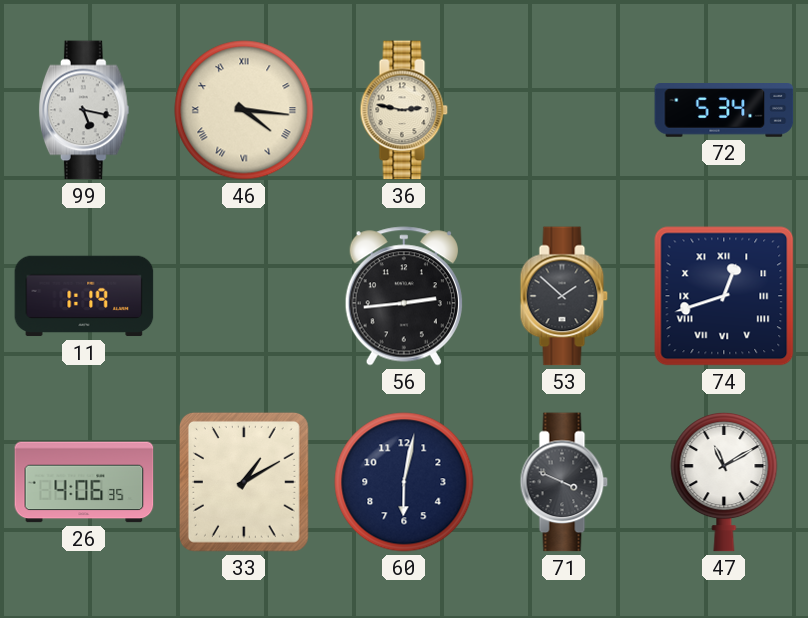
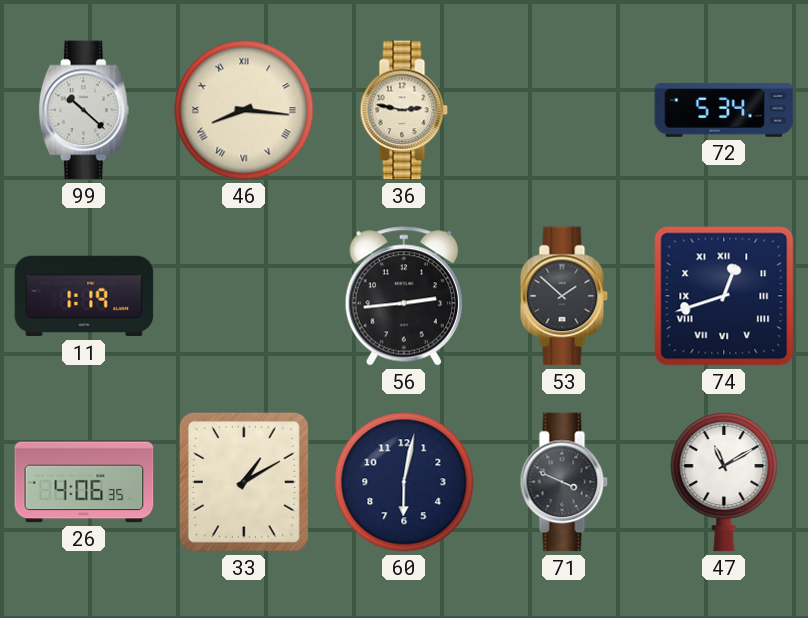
99: 5:17 -> 10:22
46: 4:16 -> 8:16
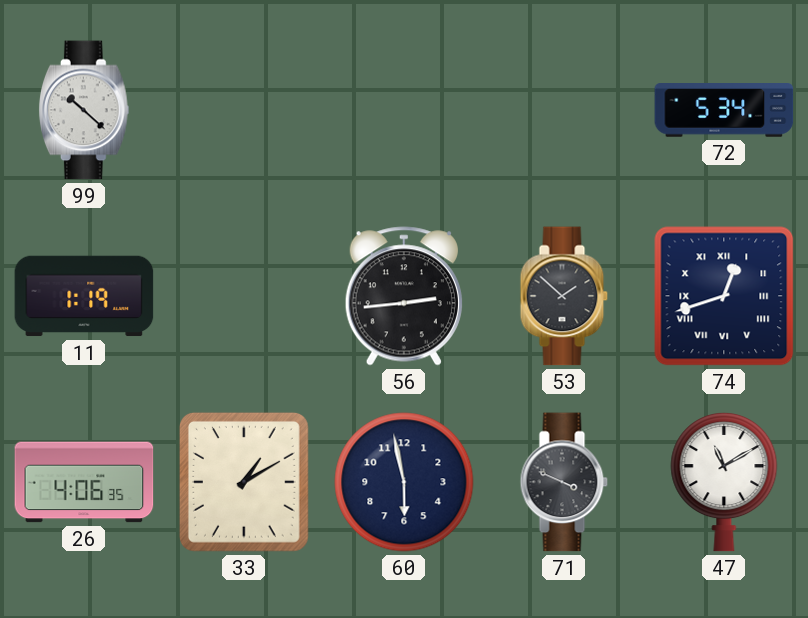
46: 8:16 -> none
36: 2:47 -> none
60: 6:02 -> 5:58
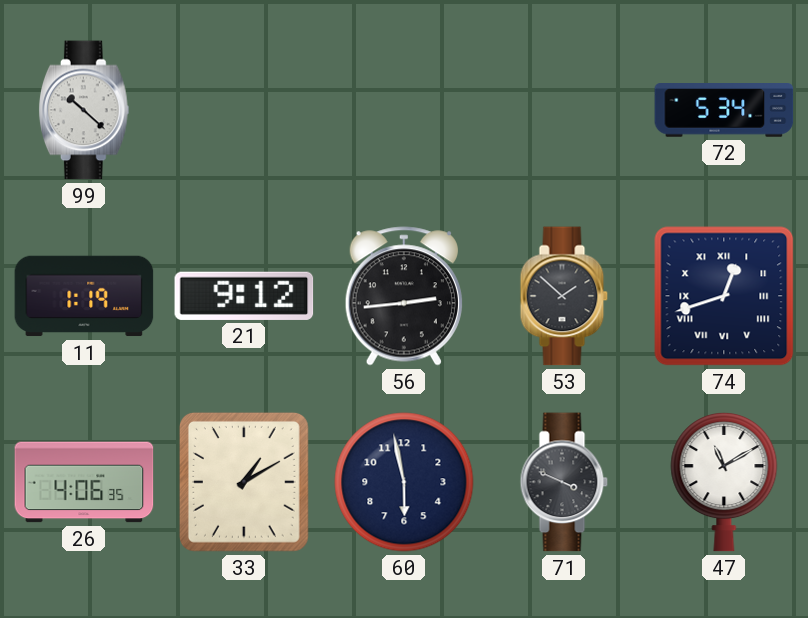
21: none -> 9:12
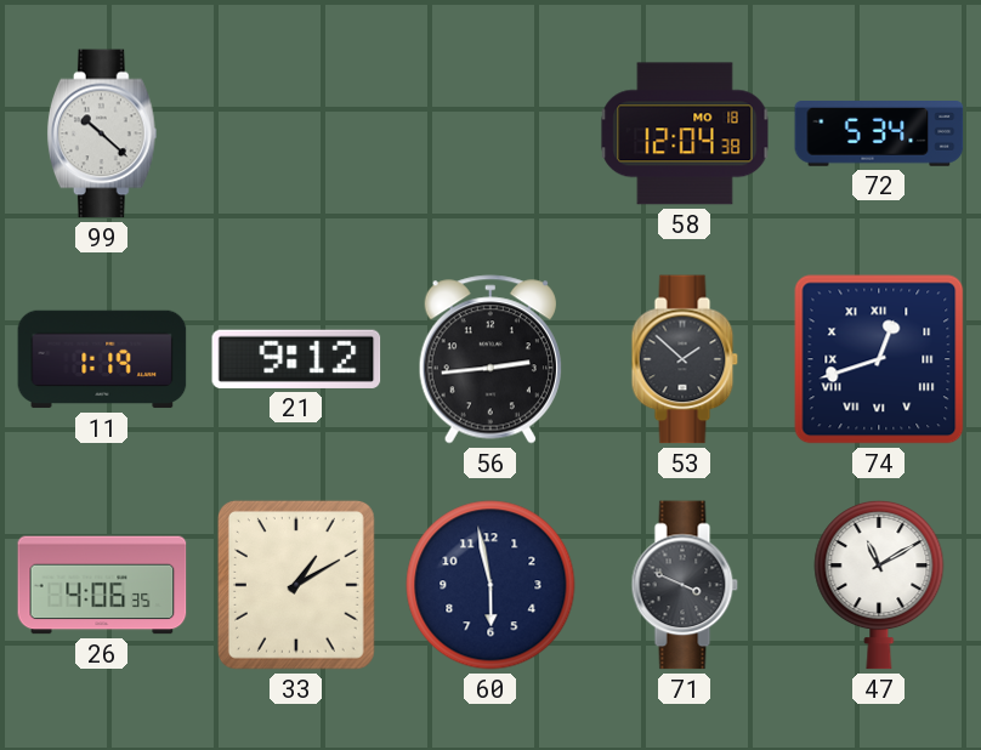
58: none -> 12:04
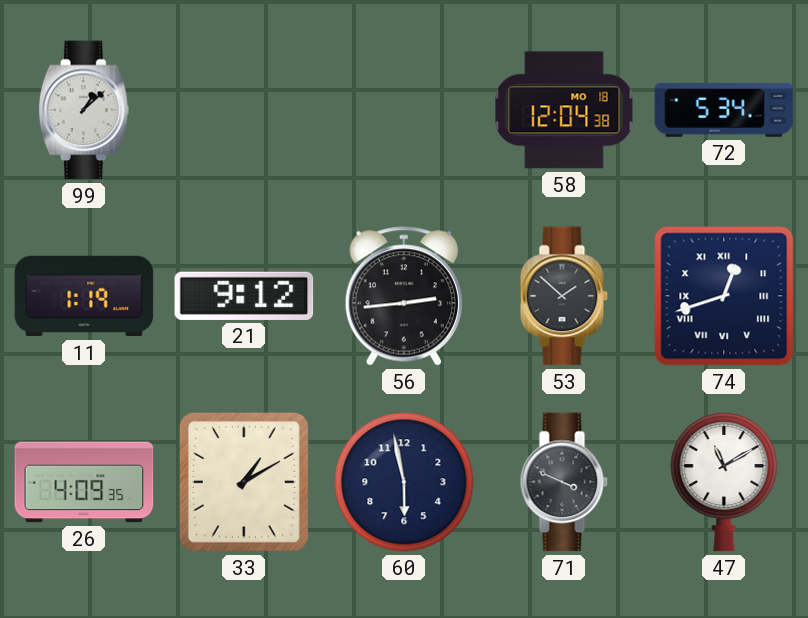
99: 10:22 -> 1:08
26: 4:06 -> 4:09
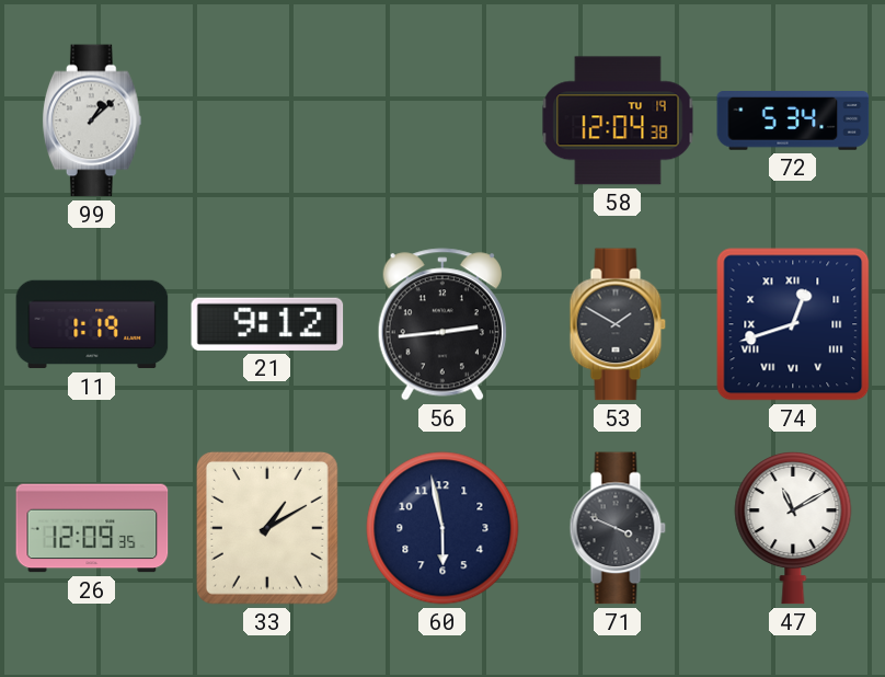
58 date: MO 18 -> TU 19
53: 1:52 -> 1:50
26: 4:09 -> 12:09
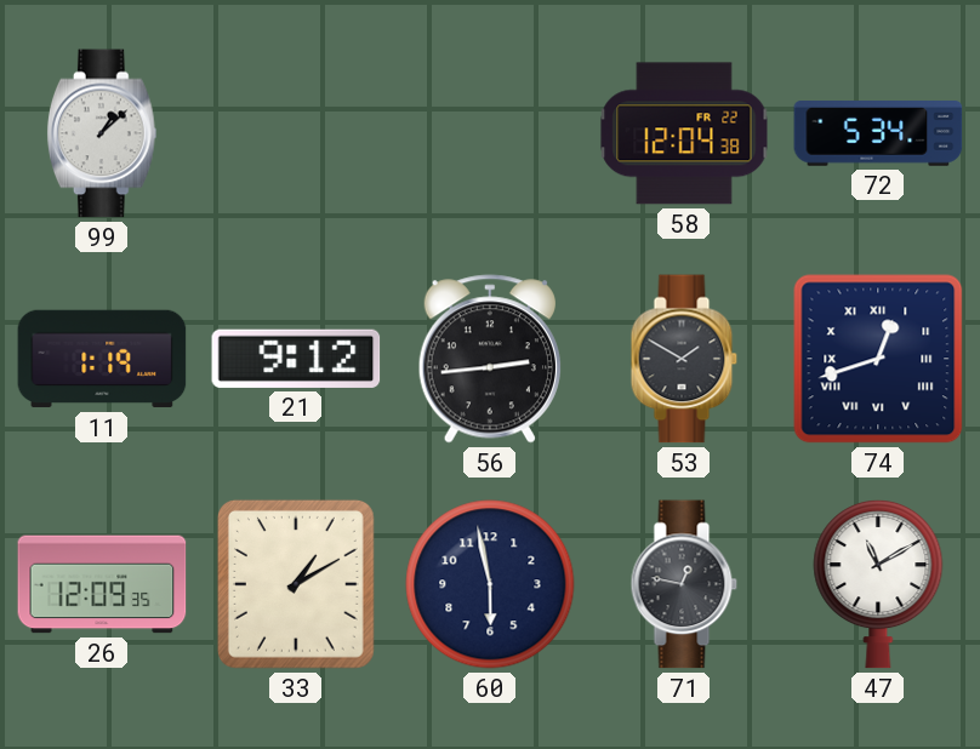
58 date: TU 19 -> FR 22
71: 3:49 -> 12:47
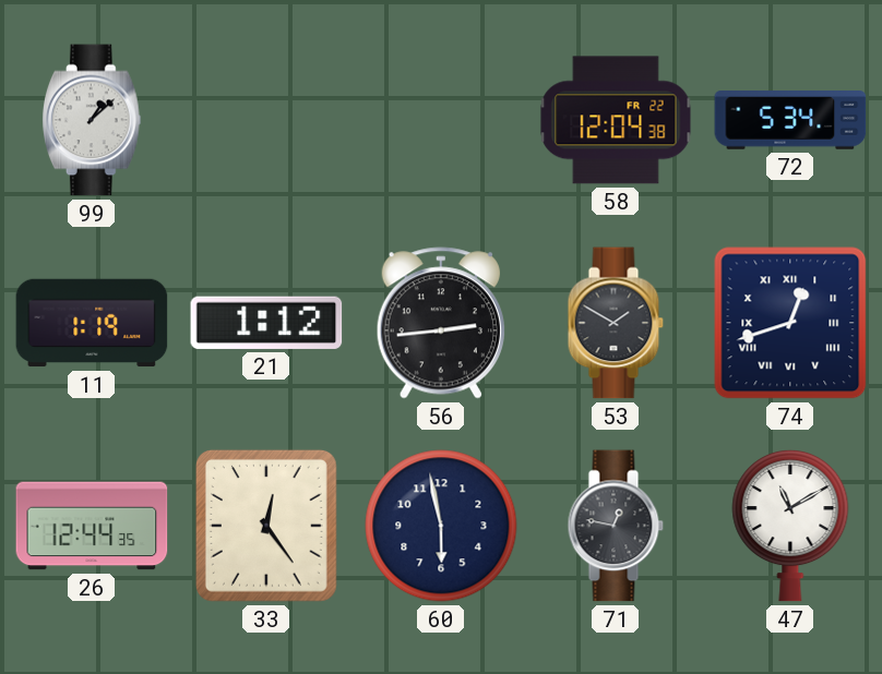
21: 9:12 -> 1:12
26: 12:09 -> 12:44
33: 1:10 -> 12:24
